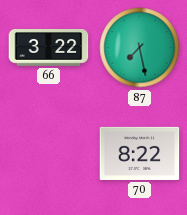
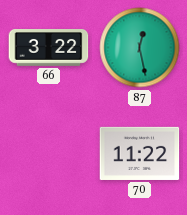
87: 7:28 -> 12:28
70: 8:22 -> 11:22
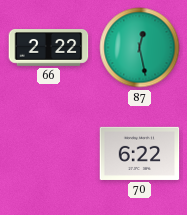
66: 3:22 -> 2:22
70: 11:22 -> 6:22
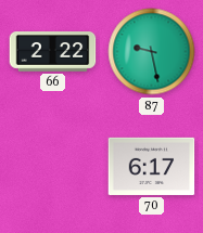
87: 12:28 -> 9:28
70: 6:22 -> 6:17
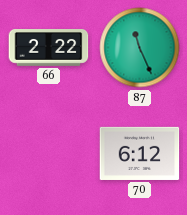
87: 9:28 -> 11:26
70: 6:17 -> 6:12
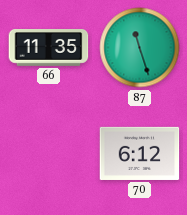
66: 2:22 -> 11:35
87: 11:26 -> 11:27
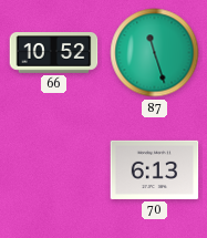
66: 11:35 -> 10:52
70: 6:12 -> 6:13
